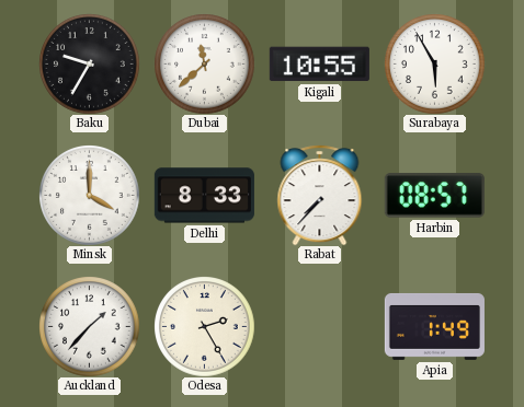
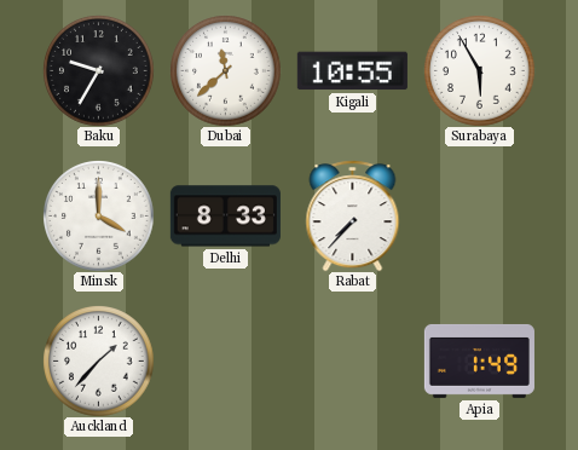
Harbin: 08:57 -> none
Odesa: 2:25 -> none
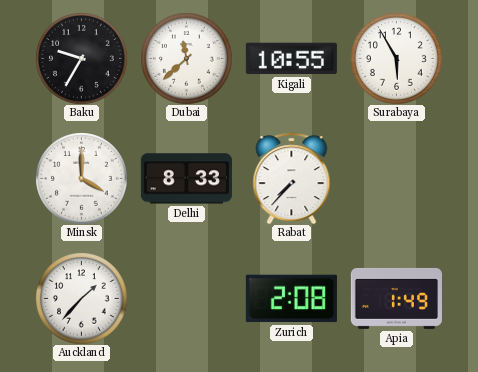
Zurich: none -> 2:08
